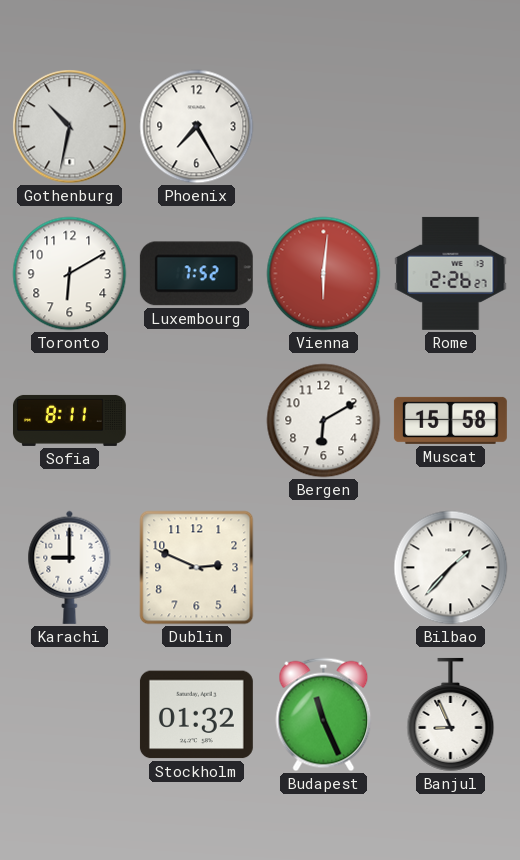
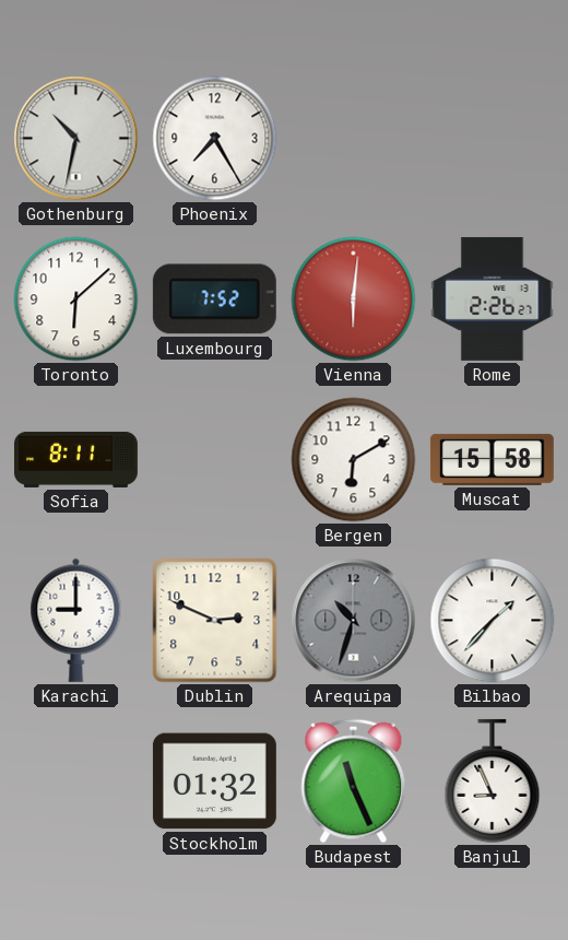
Toronto: 6:10 -> 6:08
Arequipa: none -> 10:33
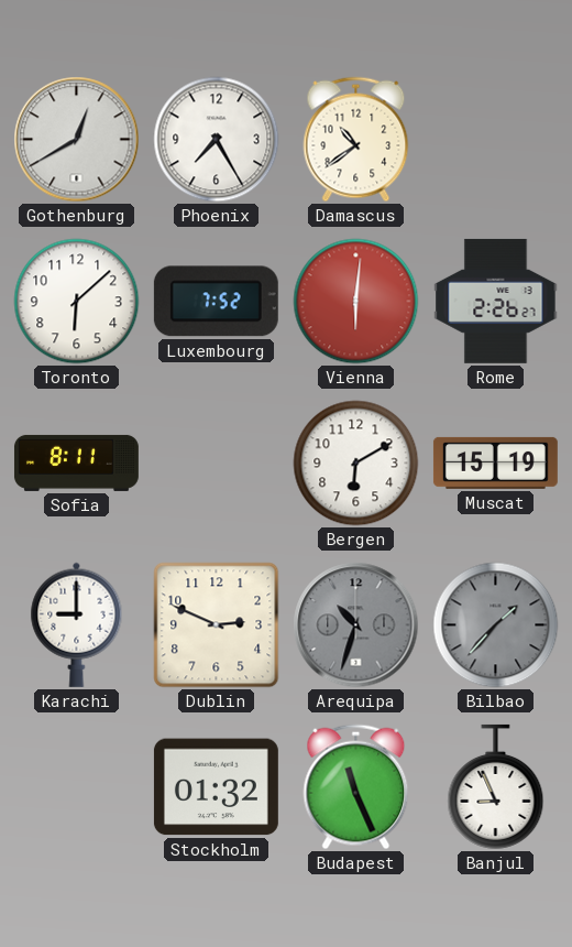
Gothenburg: 10:32 -> 12:40
Damascus: none -> 10:39
Muscat: 15:58 -> 15:19
Bilbao dial: white -> grey
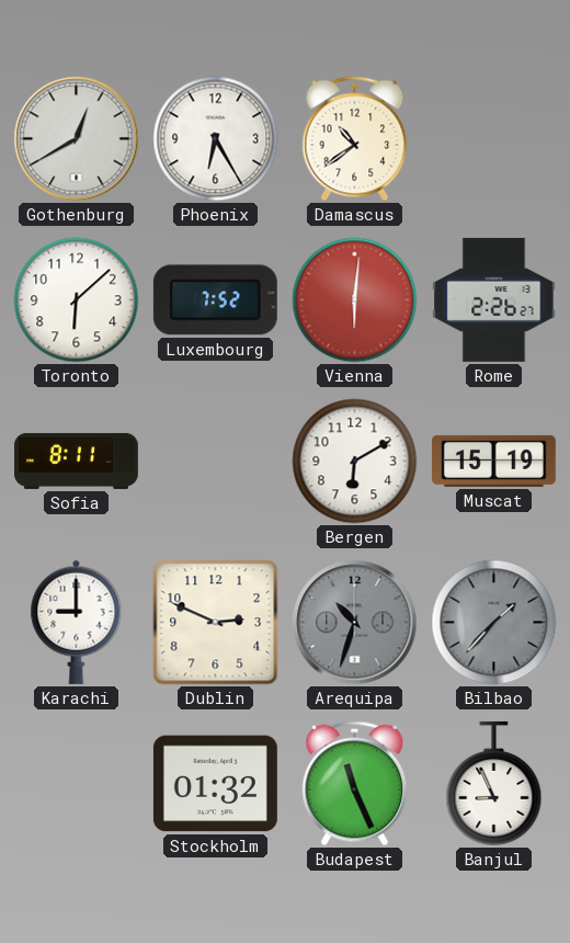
Phoenix: 7:25 -> 6:25
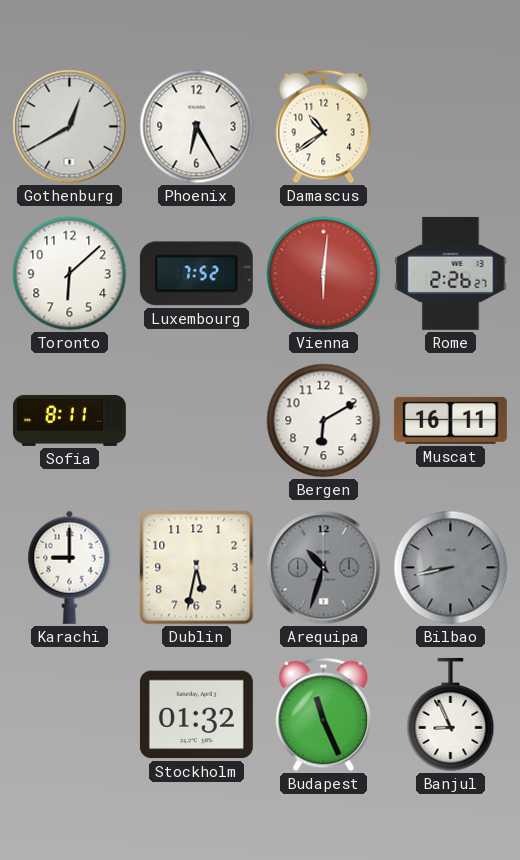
Muscat: 15:19 -> 16:11
Dublin: 2:49 -> 5:32
Bilbao: 1:37 -> 8:43
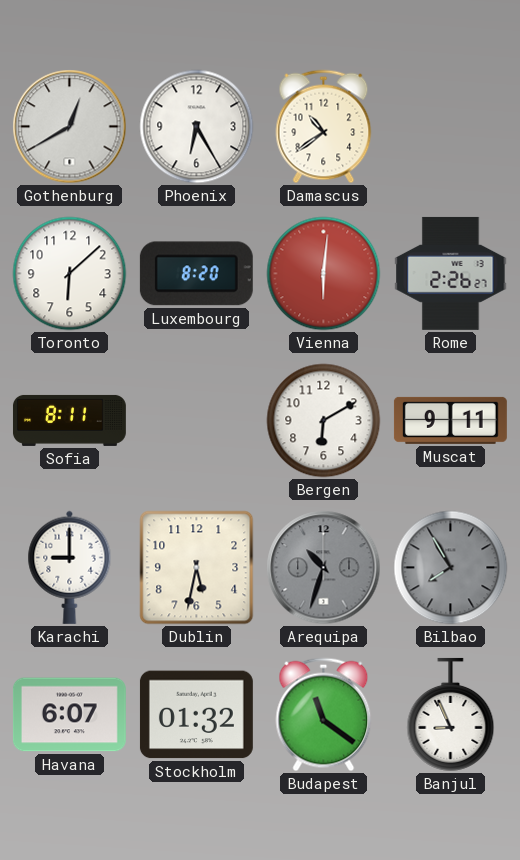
Luxembourg: 7:52 -> 8:20
Muscat: 16:11 -> 9:11
Bilbao: 8:43 -> 7:55
Havana: none -> 6:07
Budapest: 11:26 -> 11:21
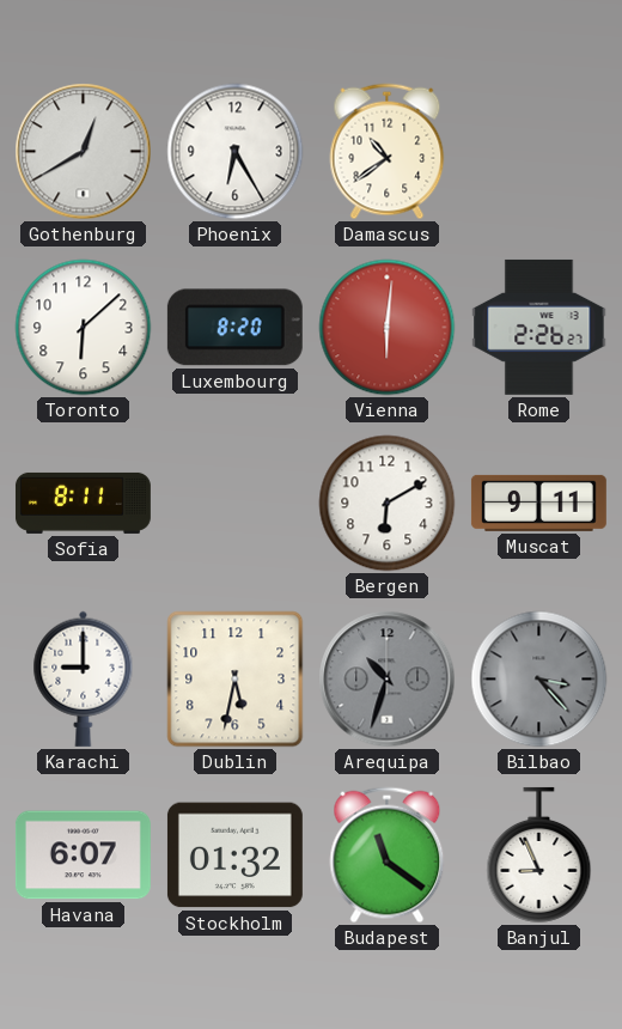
Bilbao: 7:55 -> 3:23
